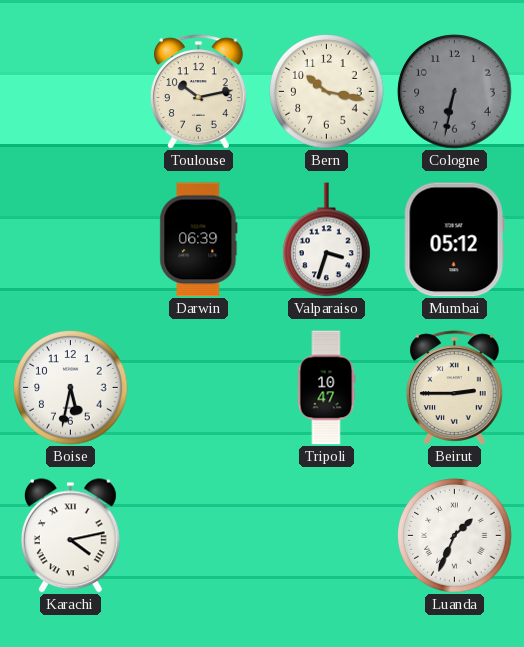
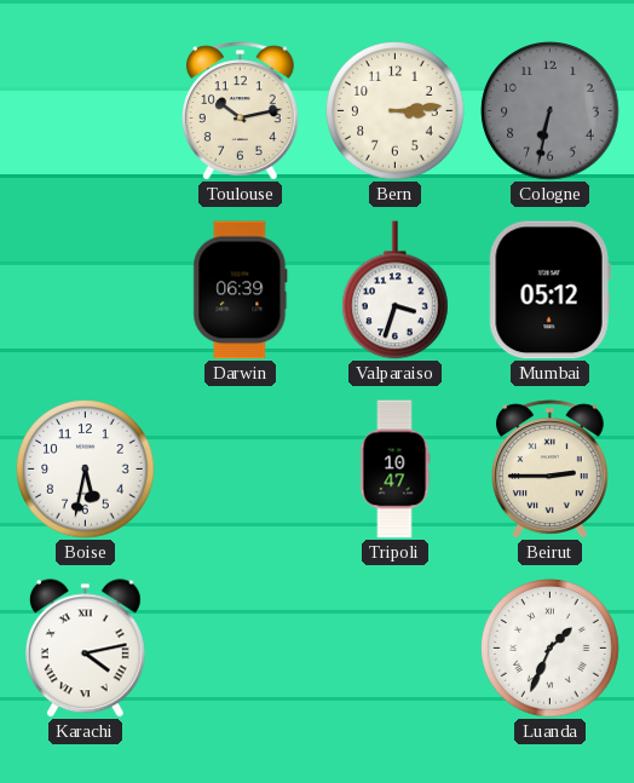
Bern: 10:17 -> 3:14
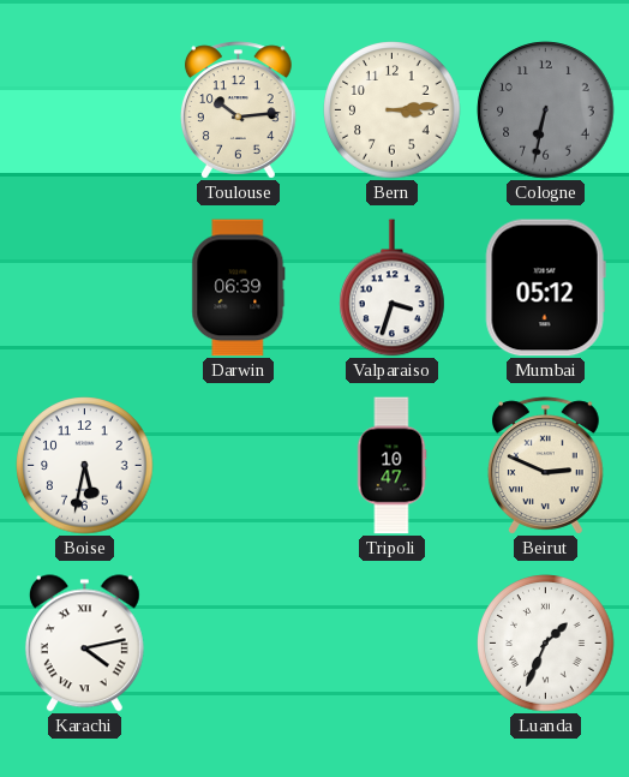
Toulouse: 10:13 -> 10:14
Beirut: 2:45 -> 2:49
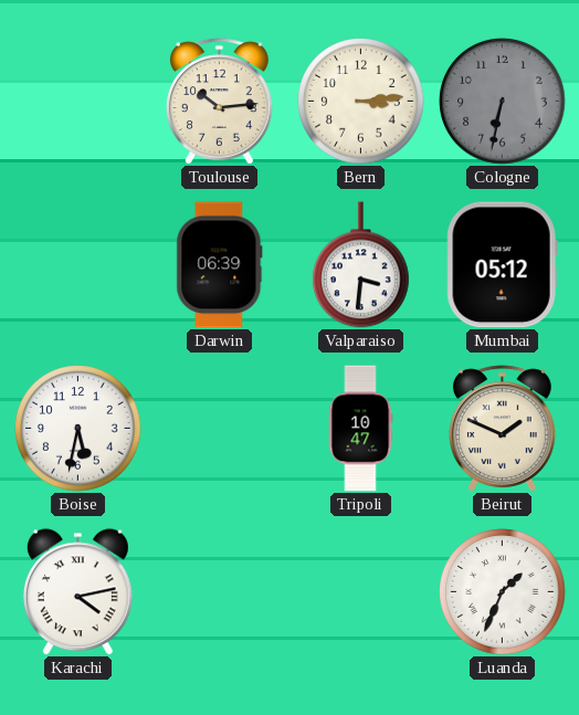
Valparaiso: 3:33 -> 3:31
Beirut: 2:49 -> 1:49
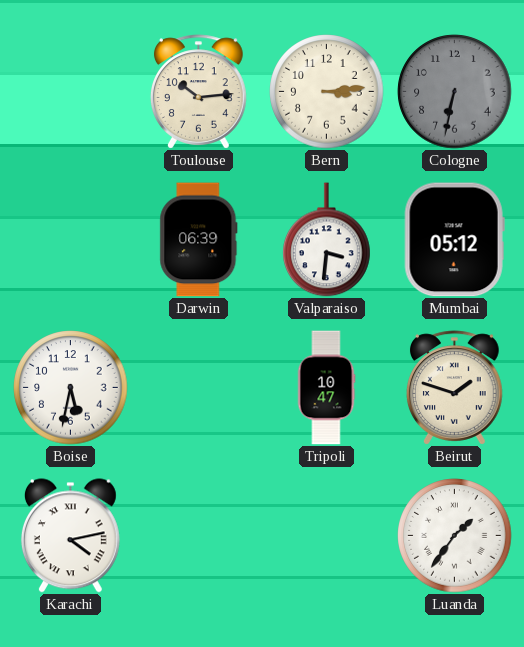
Beirut: 1:49 -> 1:48
Luanda: 1:34 -> 1:36
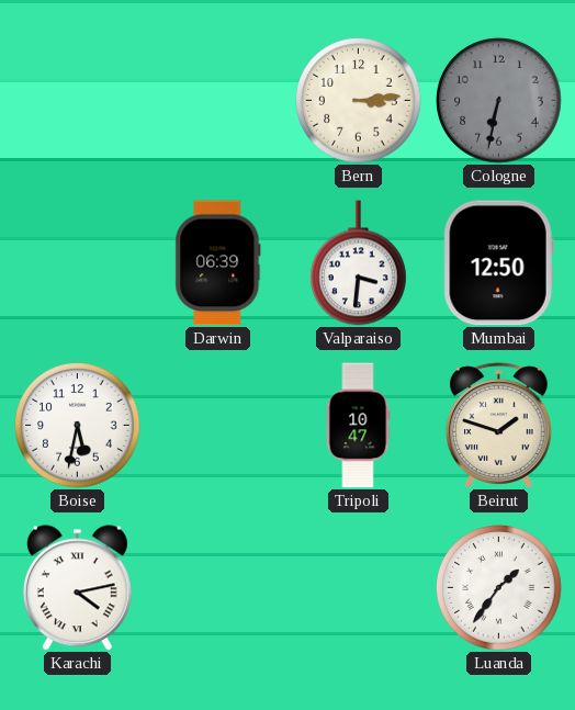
Toulouse: 10:14 -> none
Mumbai: 05:12 -> 12:50
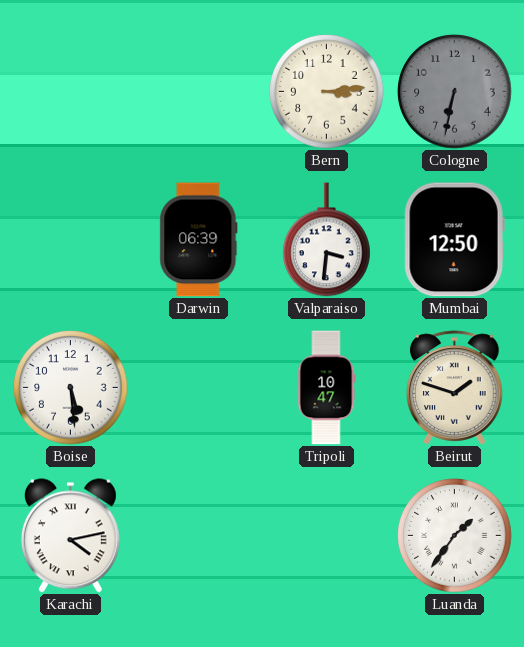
Boise: 5:32 -> 5:29
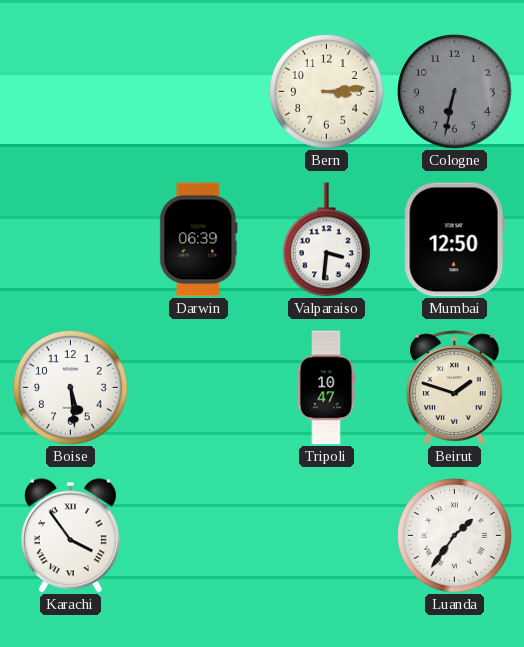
Karachi: 4:13 -> 3:54
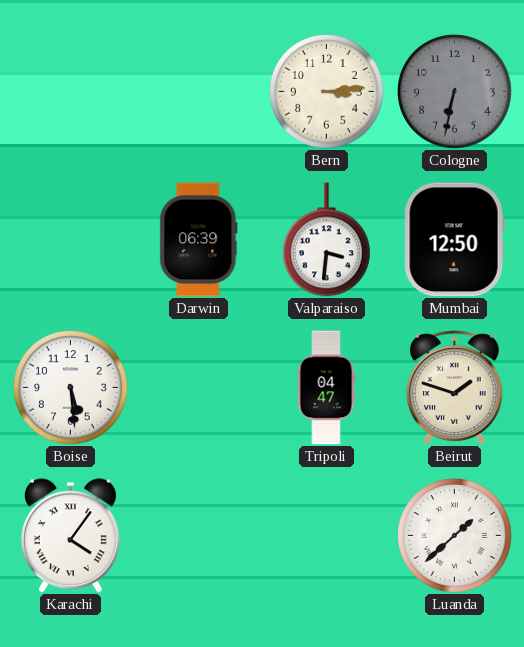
Tripoli: 10:47 -> 04:47
Karachi: 3:54 -> 4:06
Luanda: 1:36 -> 1:38
